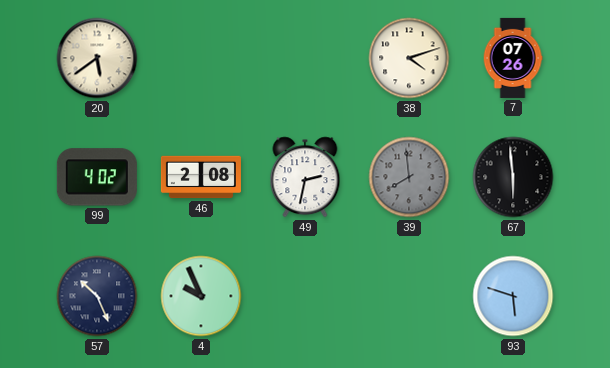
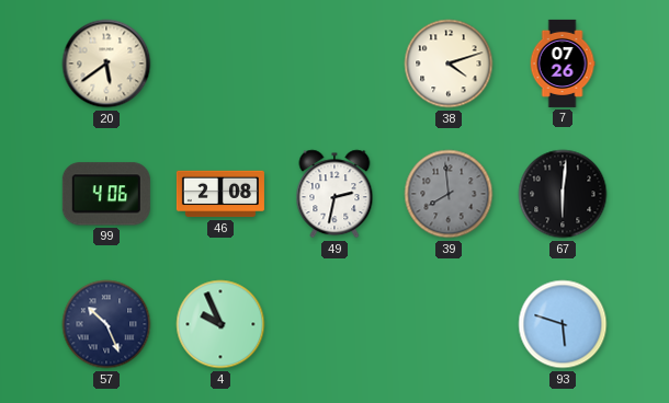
99: 4:02 -> 4:06
67: 5:59 -> 6:01
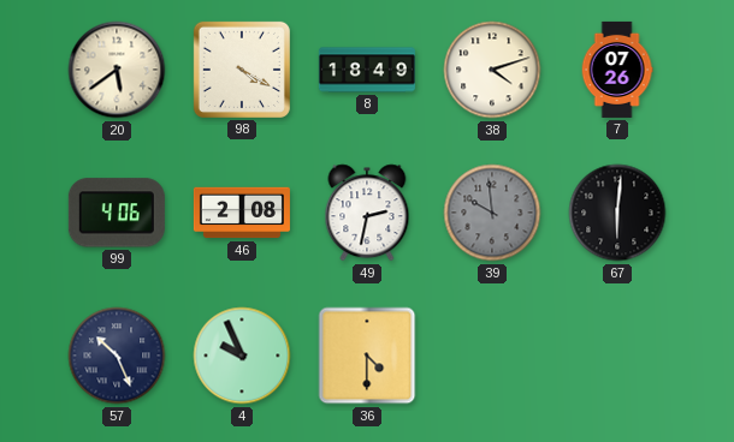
98: none -> 4:20
8: none -> 18:49
39: 7:59 -> 9:59
36: none -> 4:30
93: 5:48 -> none
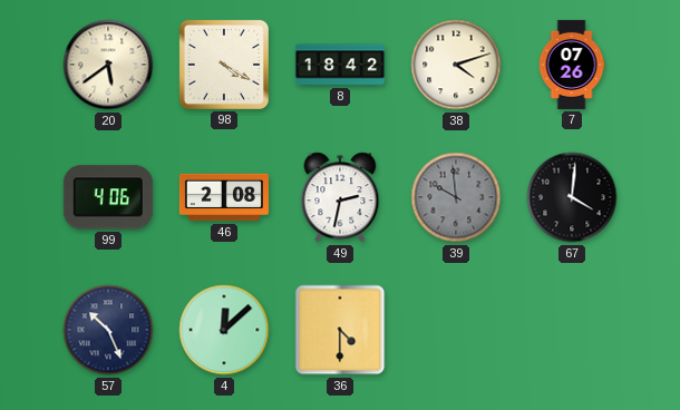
8: 18:49 -> 18:42
67: 6:01 -> 4:01
4: 9:56 -> 12:08
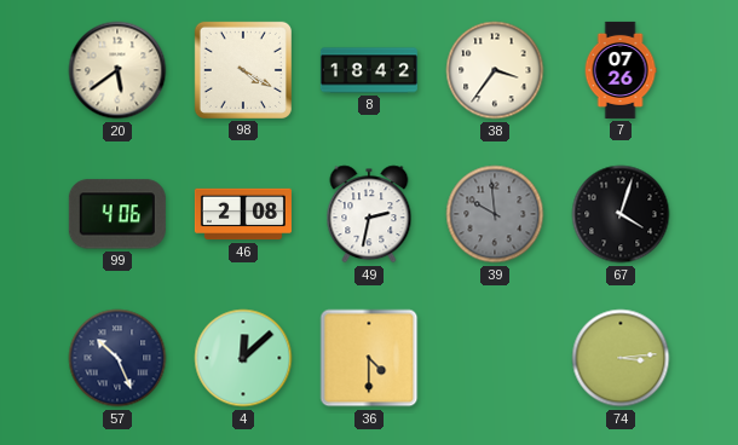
38: 4:12 -> 3:36
67: 4:01 -> 4:03
74: none -> 3:14
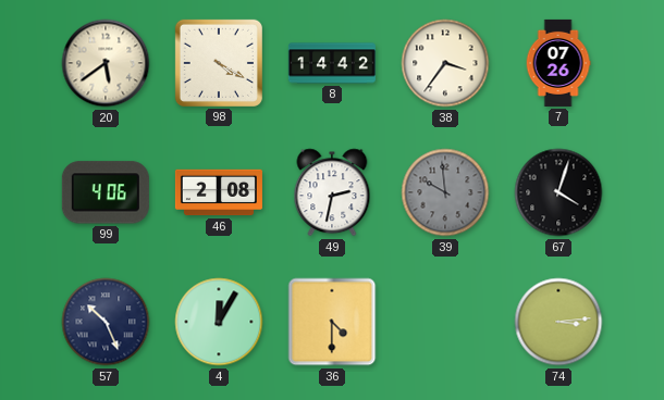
8: 18:42 -> 14:42
4: 12:08 -> 12:05
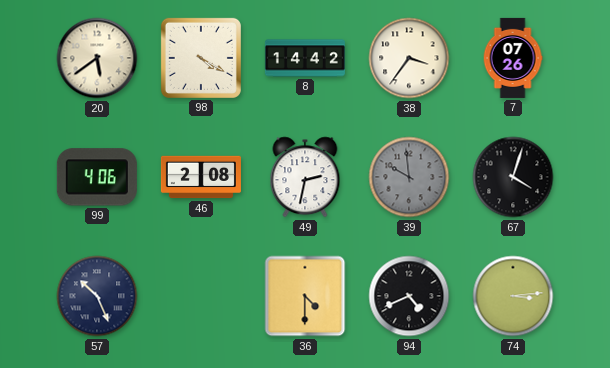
4: 12:05 -> none
94: none -> 4:41
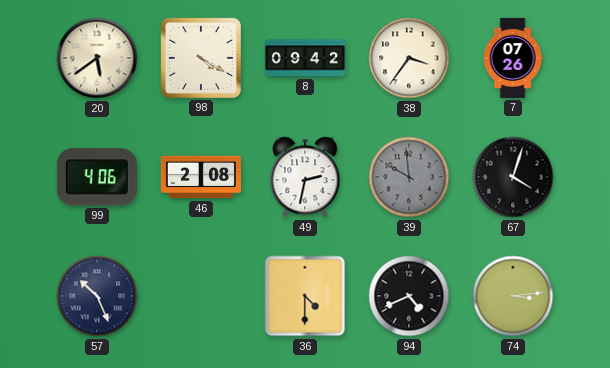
8: 14:42 -> 09:42
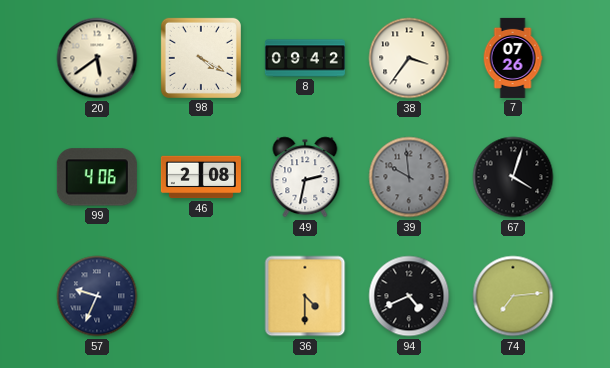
57: 10:26 -> 9:34
74: 3:14 -> 7:14
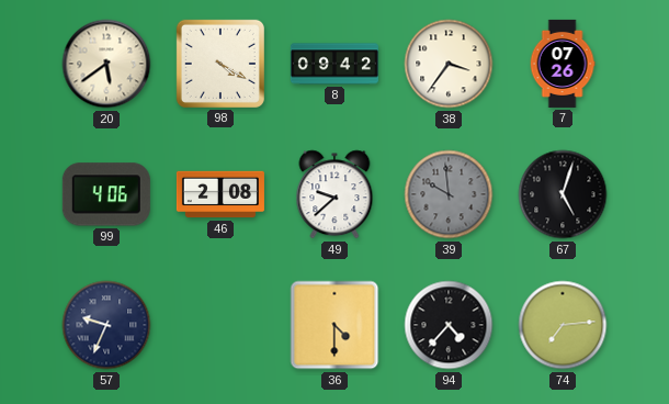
49: 2:32 -> 9:38
67: 4:03 -> 5:03
94: 4:41 -> 4:37
